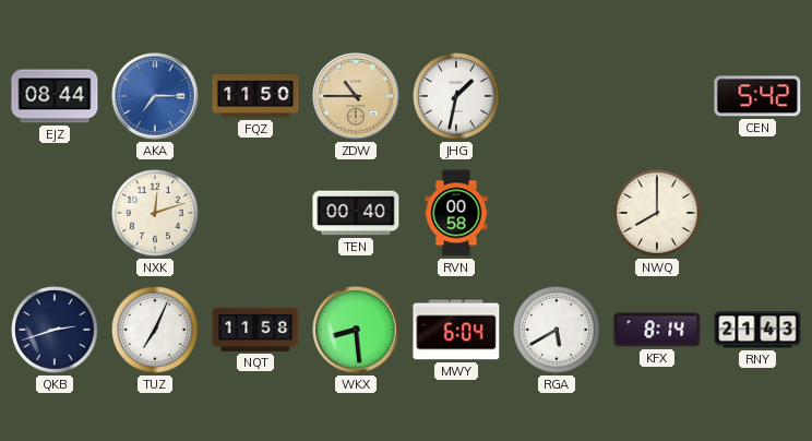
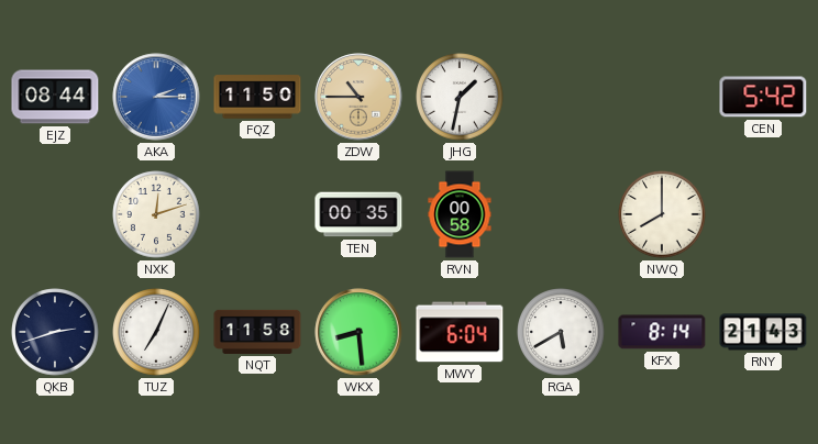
AKA: 7:15 -> 2:15
TEN: 00:40 -> 00:35
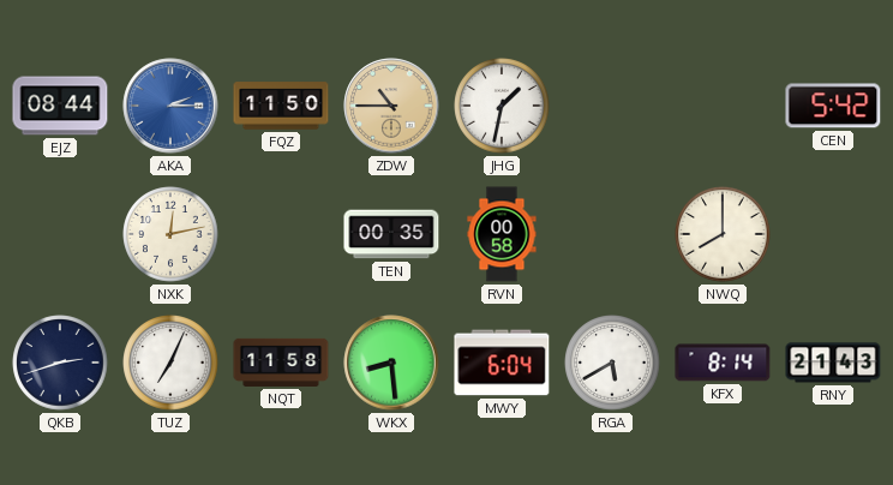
NXK: 12:12 -> 12:13
